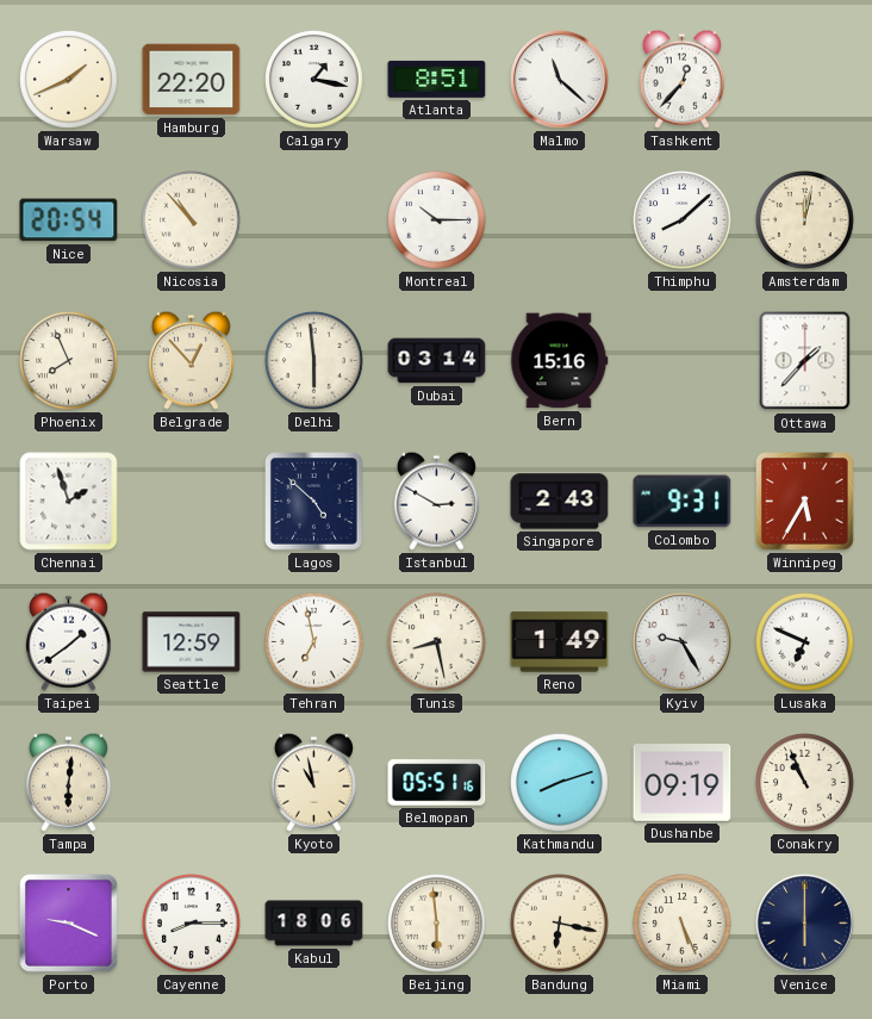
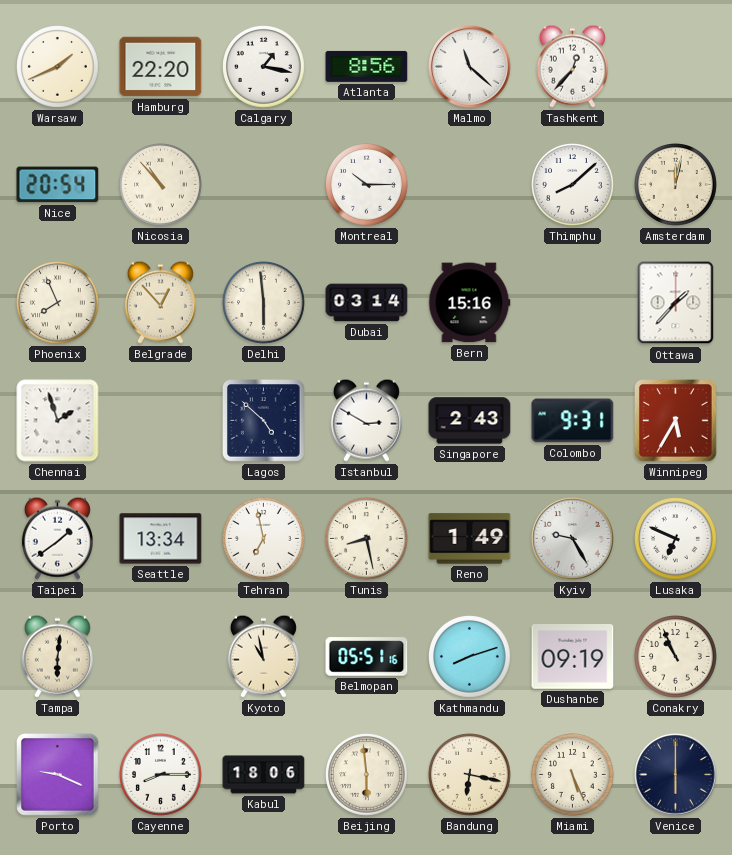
Atlanta: 8:51 -> 8:56
Seattle: 12:59 -> 13:34
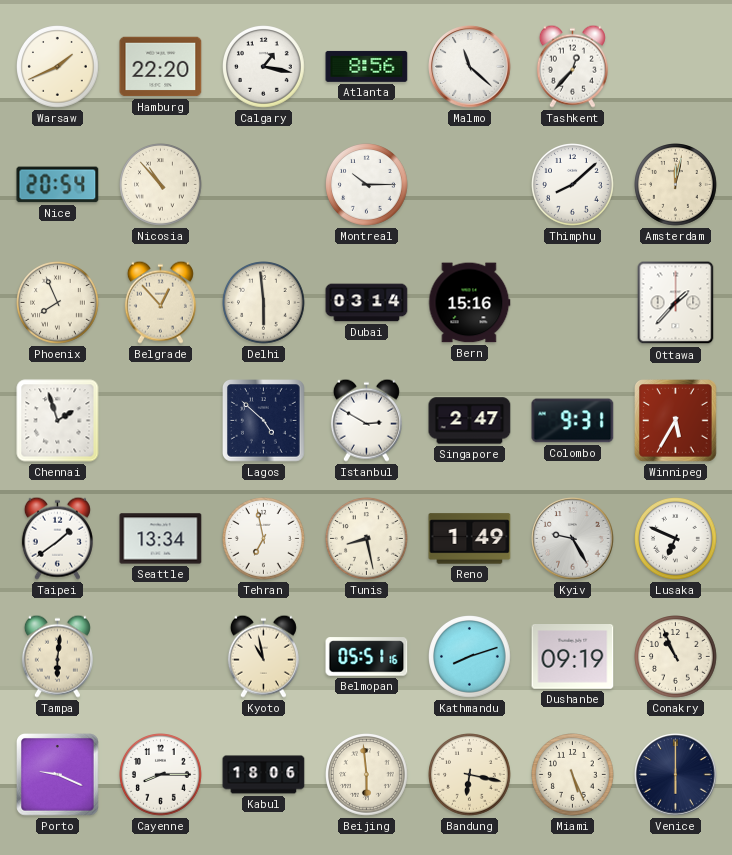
Singapore: 2:43 -> 2:47
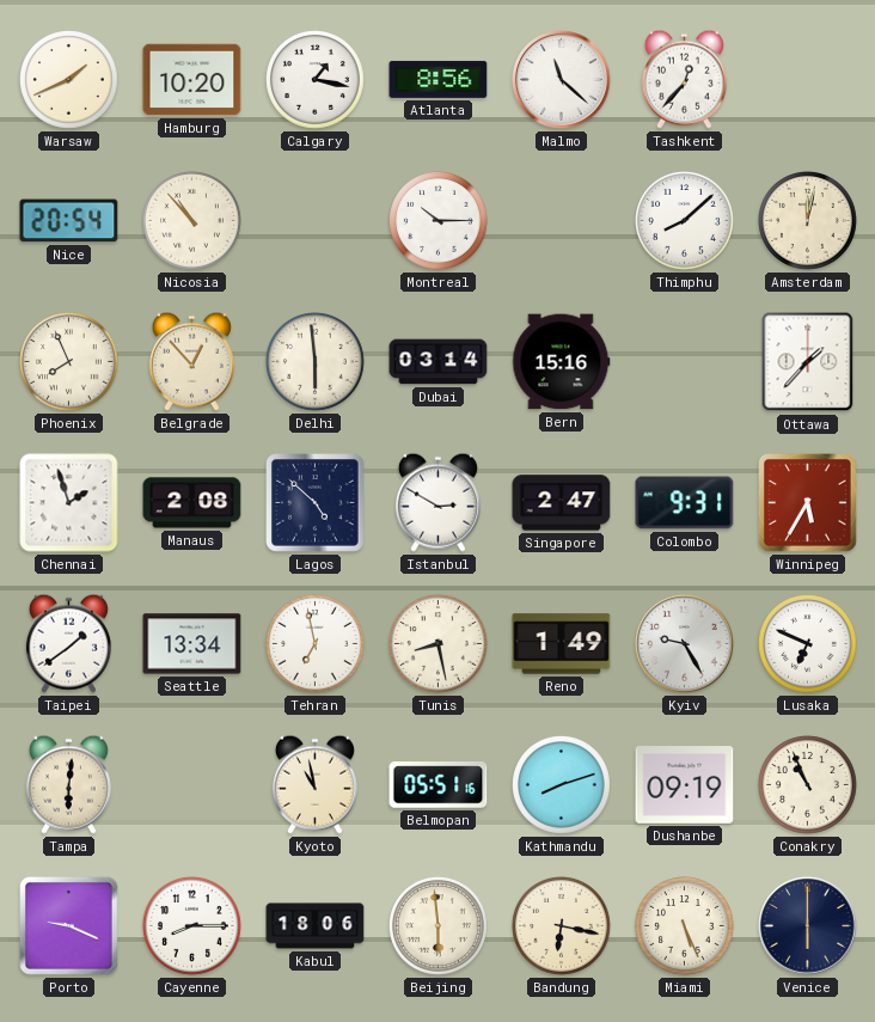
Hamburg: 22:20 -> 10:20
Manaus: none -> 2:08
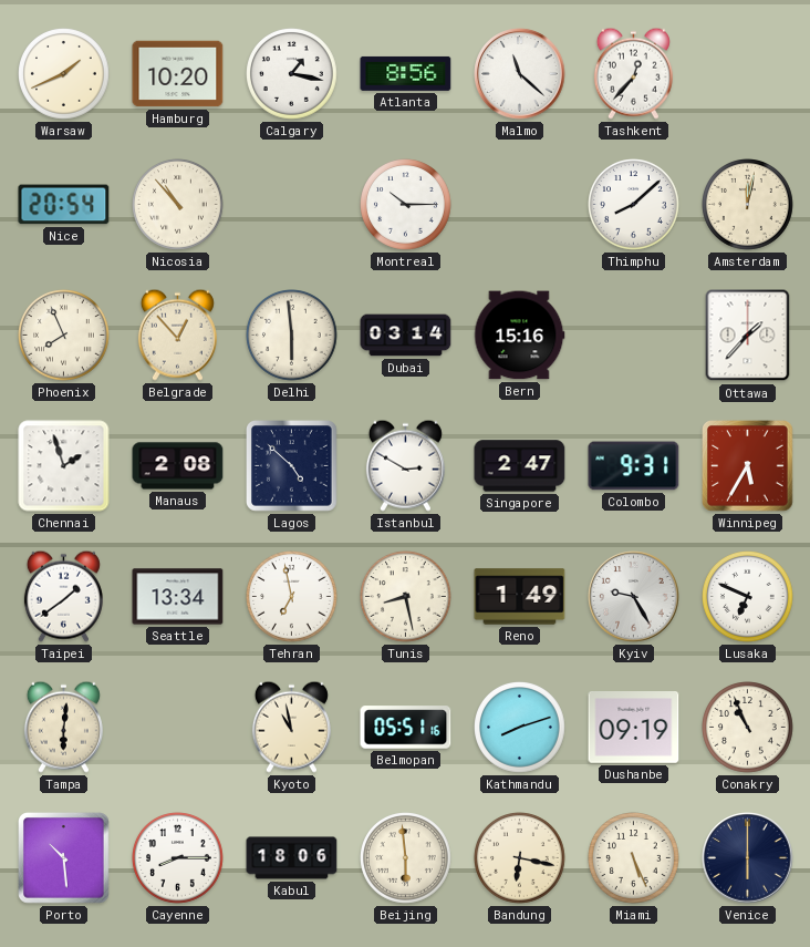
Porto: 9:19 -> 10:29
